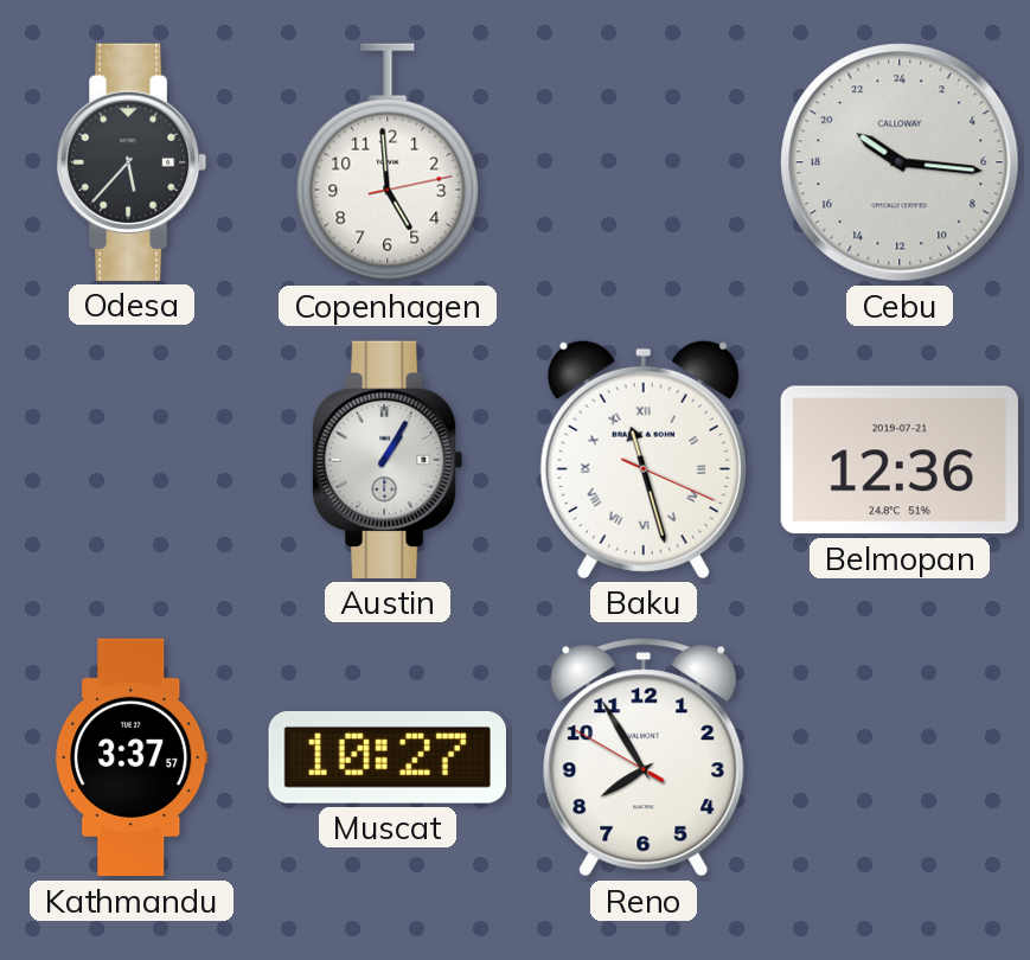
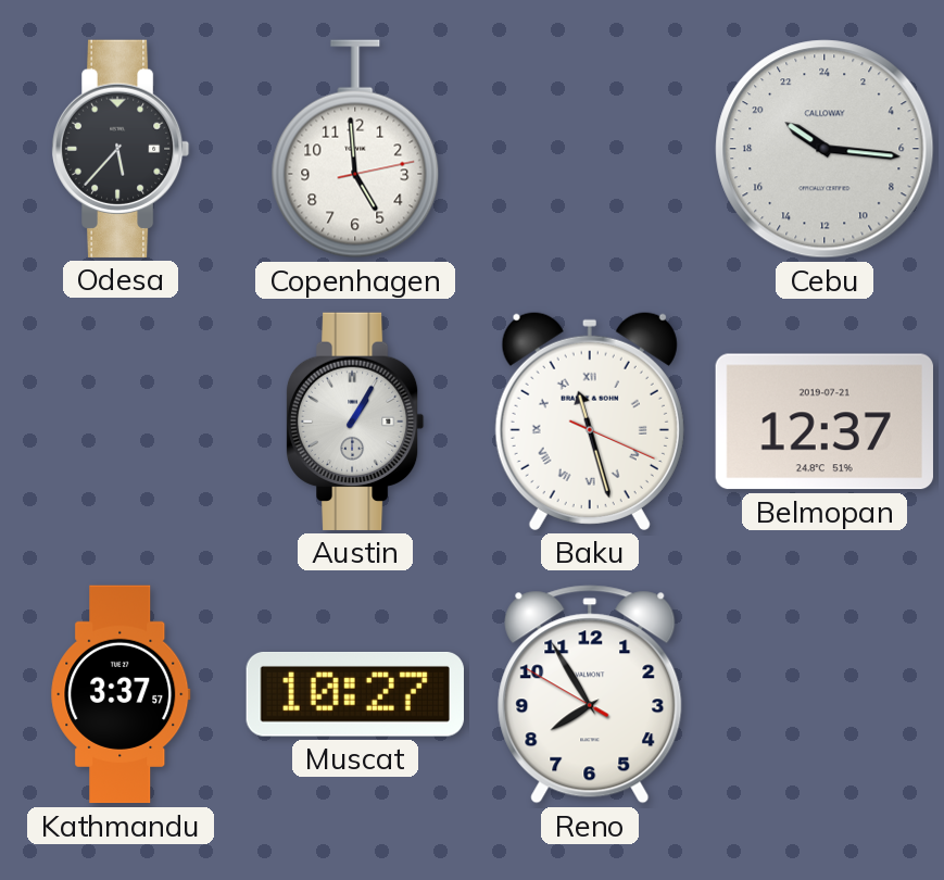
Belmopan: 12:36 -> 12:37
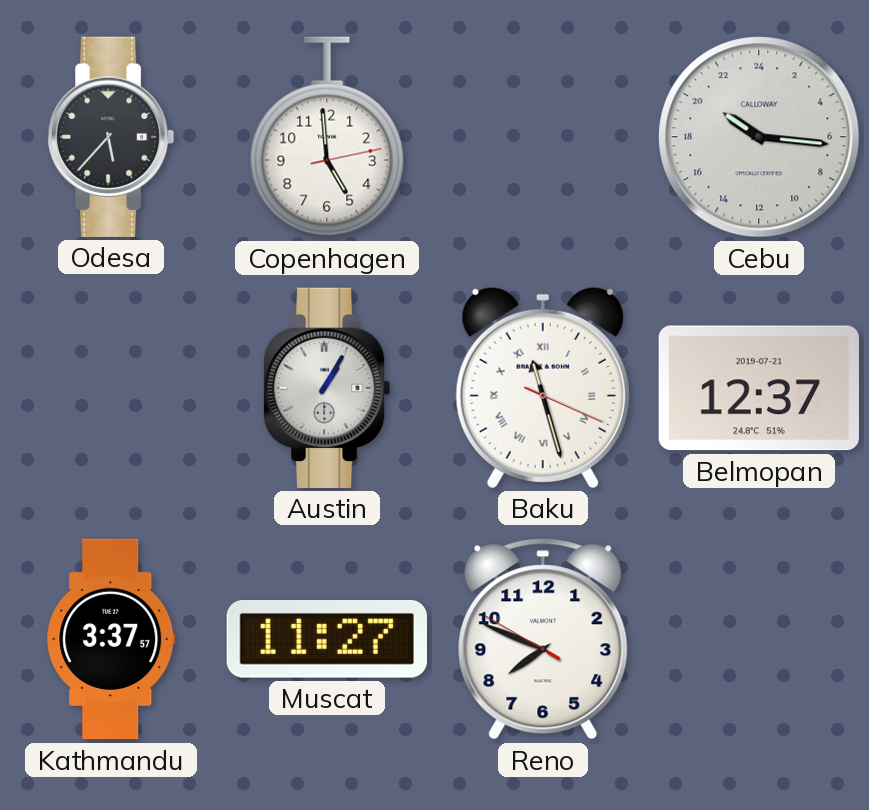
Muscat: 10:27 -> 11:27
Reno: 7:54 -> 7:48
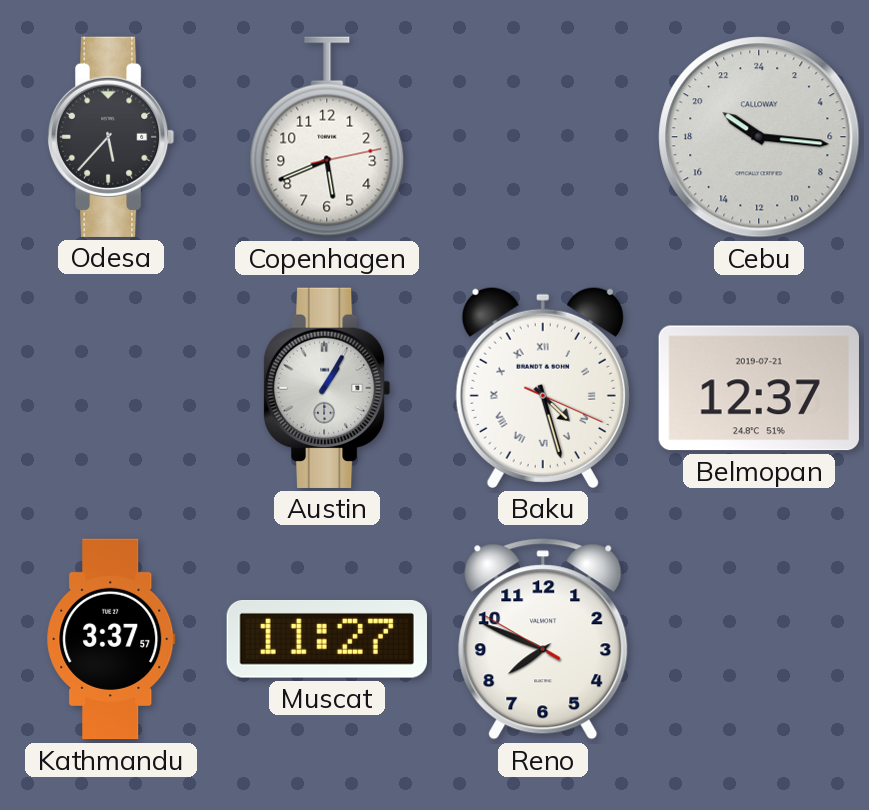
Copenhagen: 4:59 -> 5:41
Baku: 11:27 -> 4:27
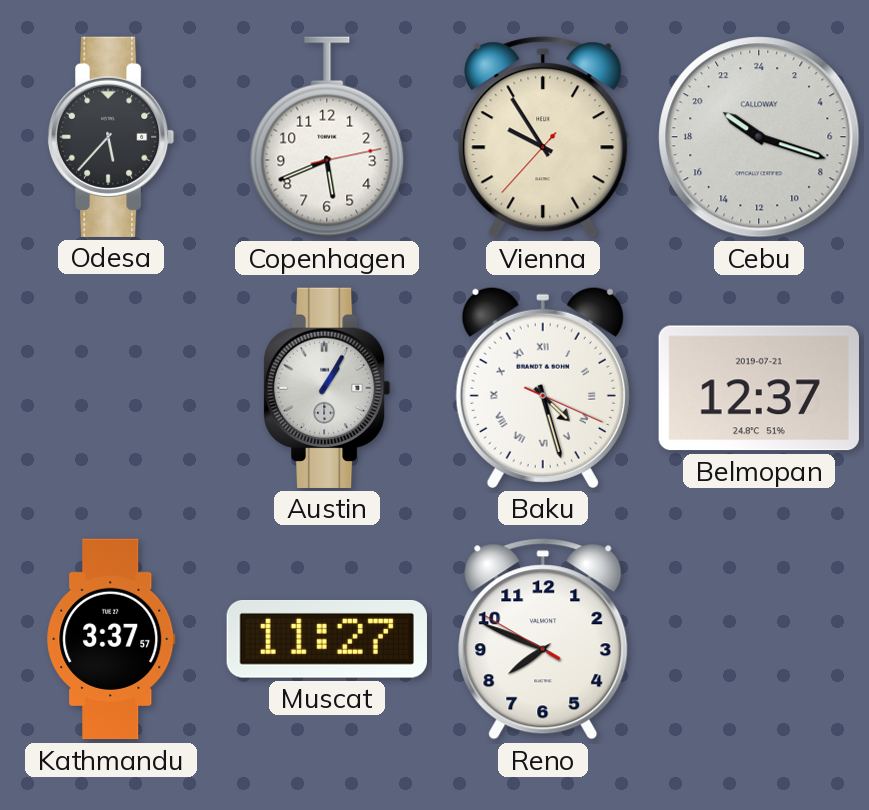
Vienna: none -> 9:54
Cebu: 20:16 -> 20:18
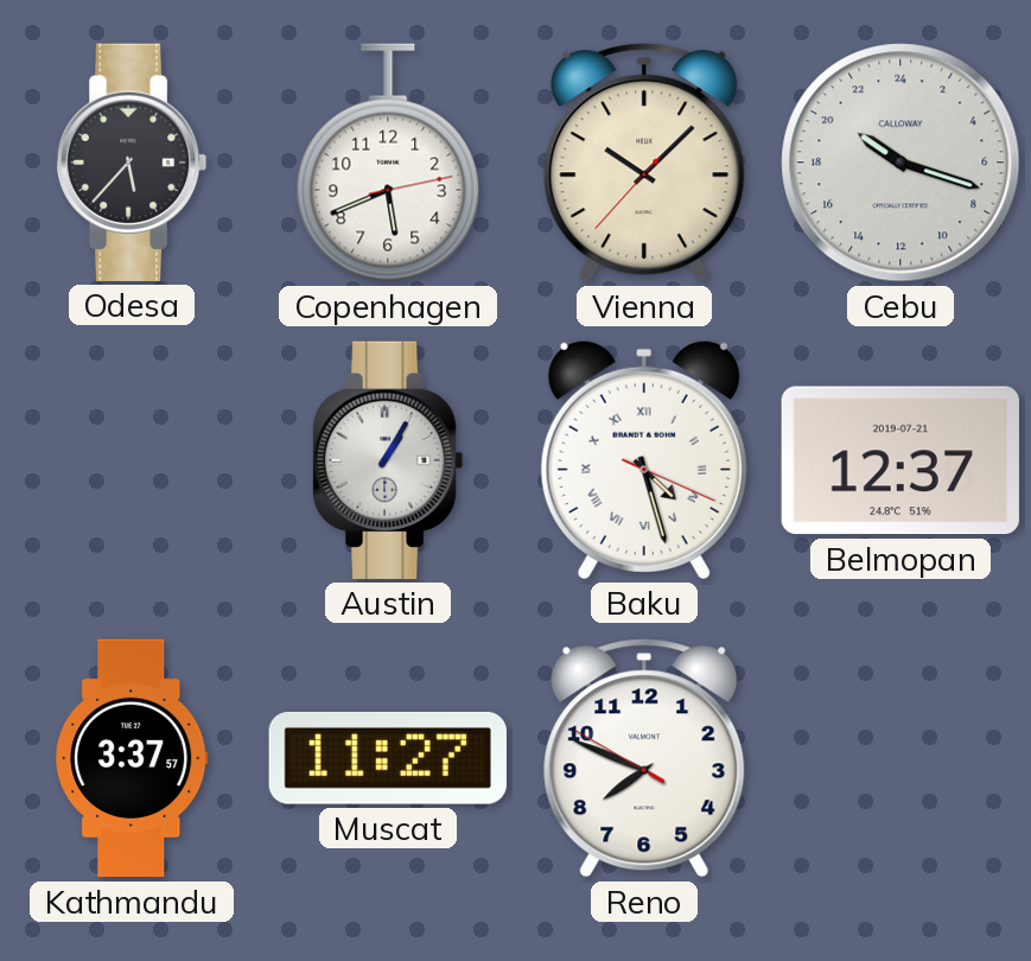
Vienna: 9:54 -> 10:07
